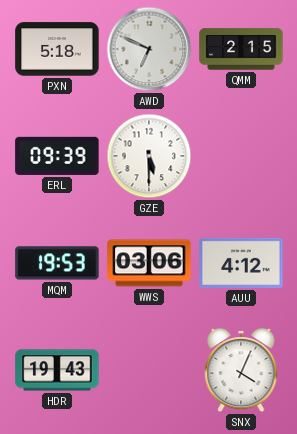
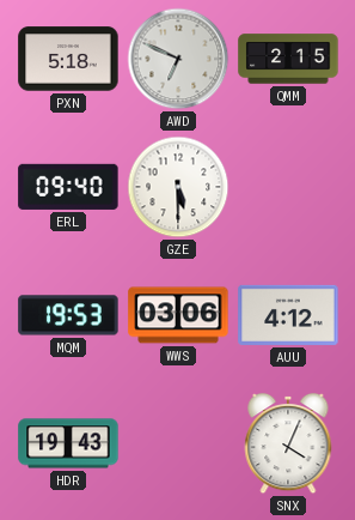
ERL: 09:39 -> 09:40
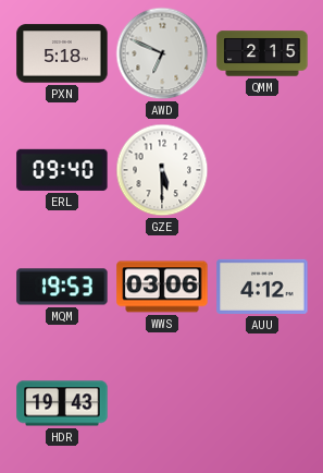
SNX: 4:04 -> none
